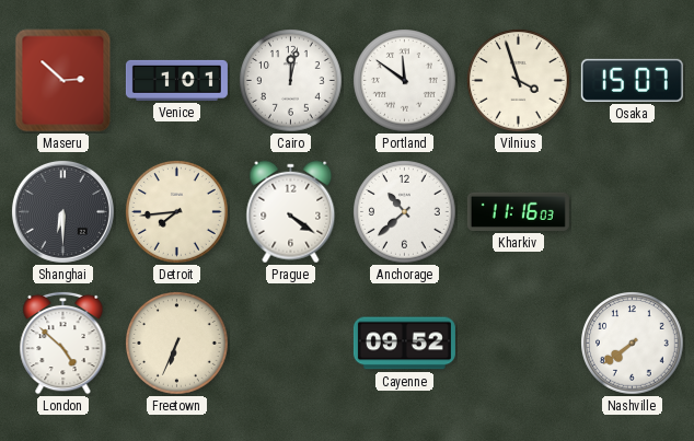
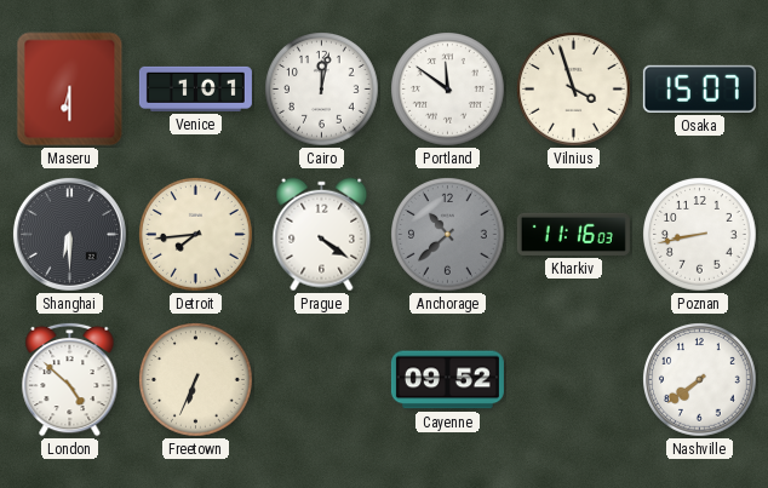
Maseru: 2:52 -> 6:30
Anchorage dial: white -> grey
Poznan: none -> 8:43
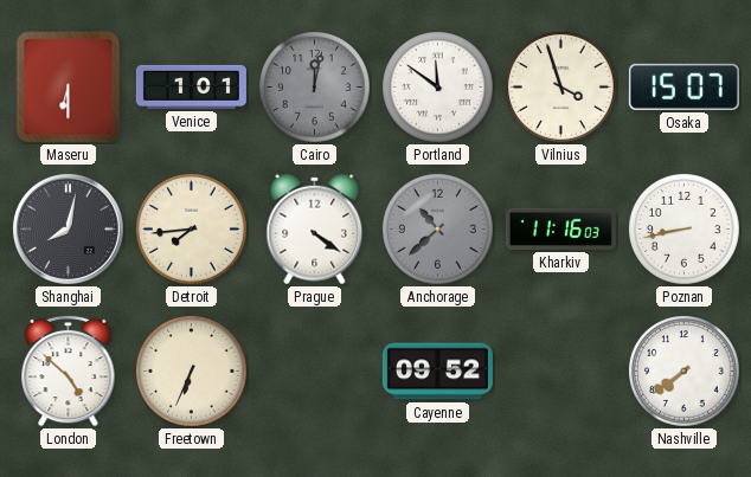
Cairo dial: white -> grey
Shanghai: 6:30 -> 8:02
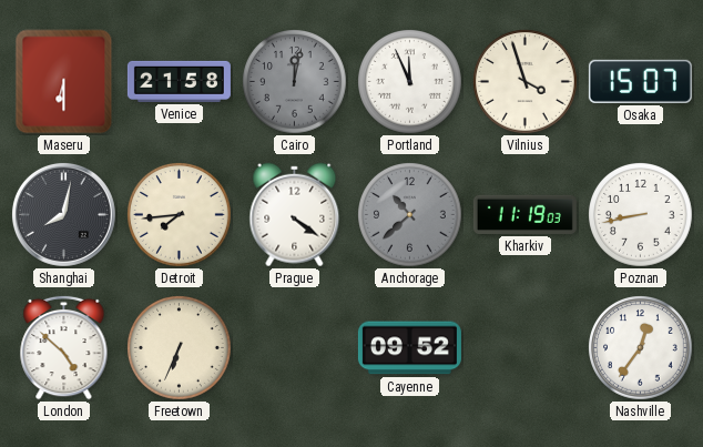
Venice: 1:01 -> 21:58
Portland: 11:51 -> 11:56
Kharkiv: 11:16 -> 11:19
Nashville: 7:39 -> 12:36
